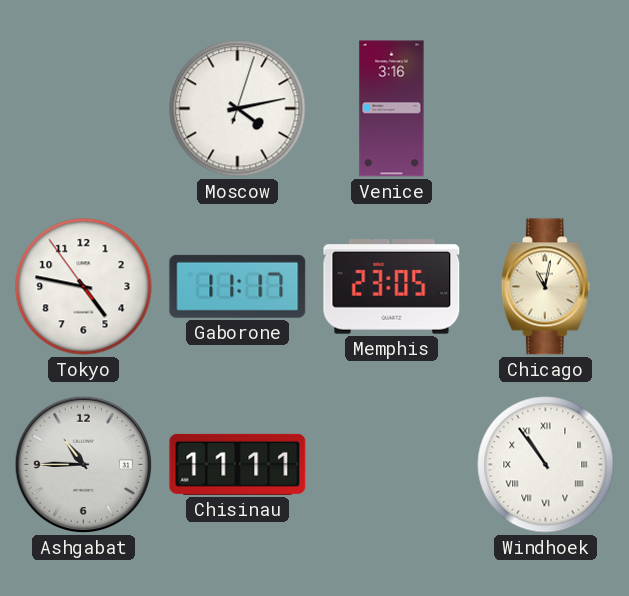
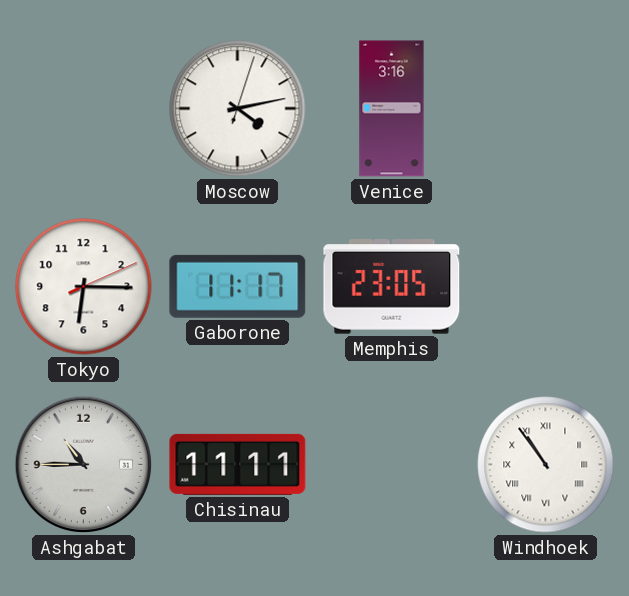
Tokyo: 4:46 -> 6:15
Chicago: 11:02 -> none
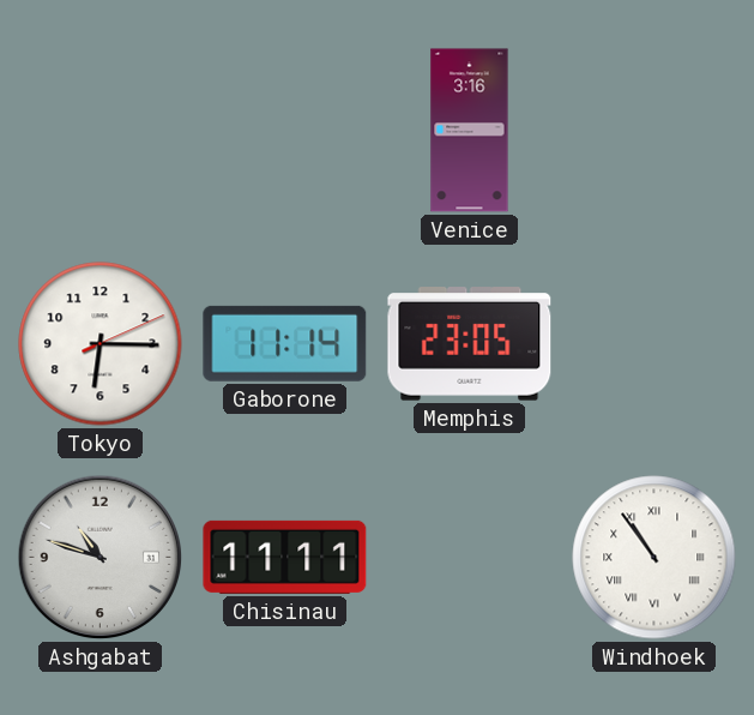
Moscow: 4:13 -> none
Gaborone: 11:17 -> 11:14
Ashgabat: 10:45 -> 10:48
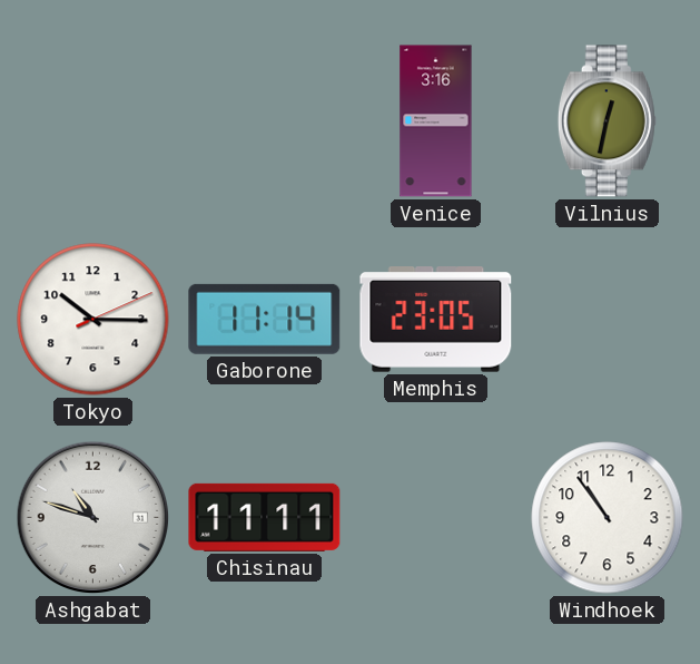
Vilnius: none -> 12:32
Tokyo: 6:15 -> 10:15
Windhoek numerals: Roman -> Arabic
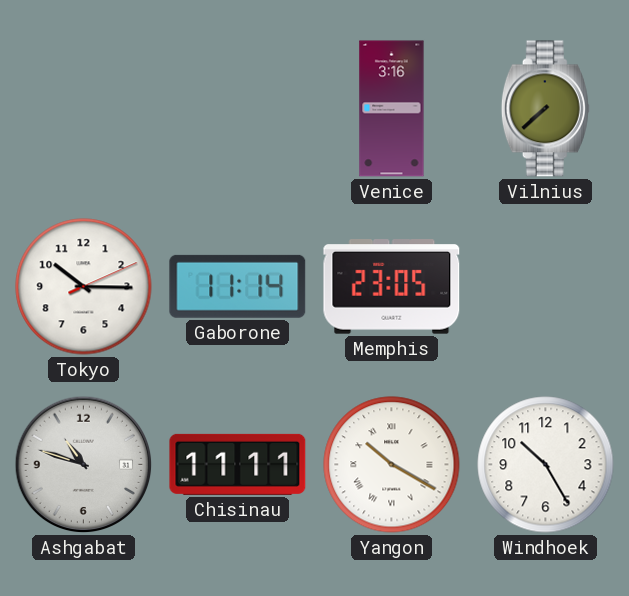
Vilnius: 12:32 -> 7:38
Yangon: none -> 10:20
Windhoek: 10:54 -> 10:25
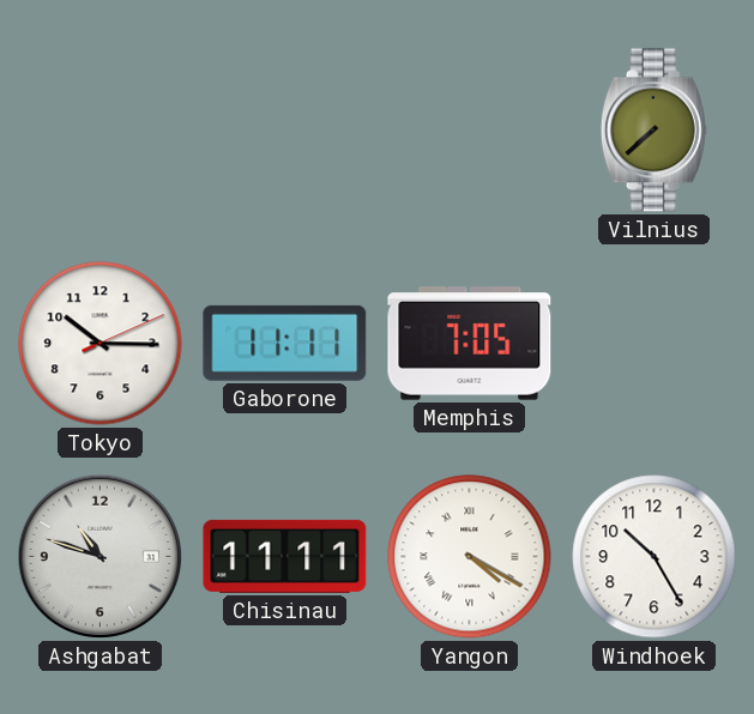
Venice: 3:16 -> none
Gaborone: 11:14 -> 11:11
Memphis: 23:05 -> 7:05
Yangon: 10:20 -> 4:20
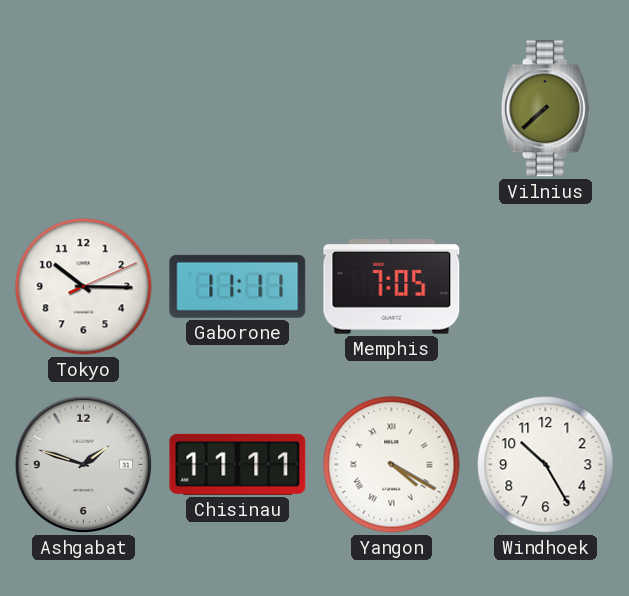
Ashgabat: 10:48 -> 1:48
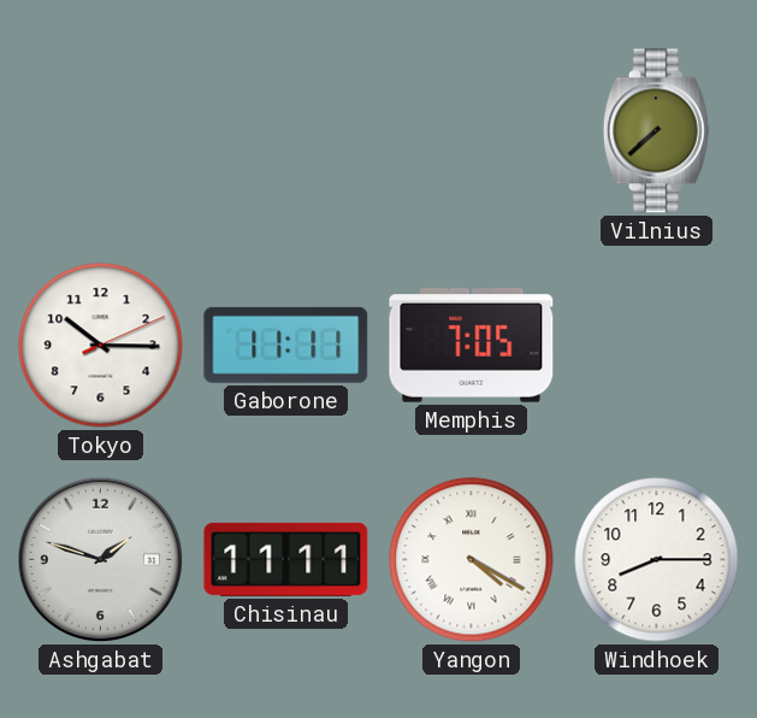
Windhoek: 10:25 -> 8:15
